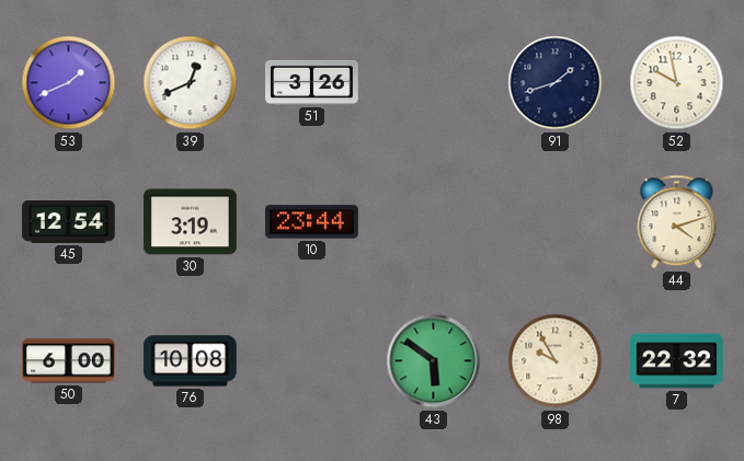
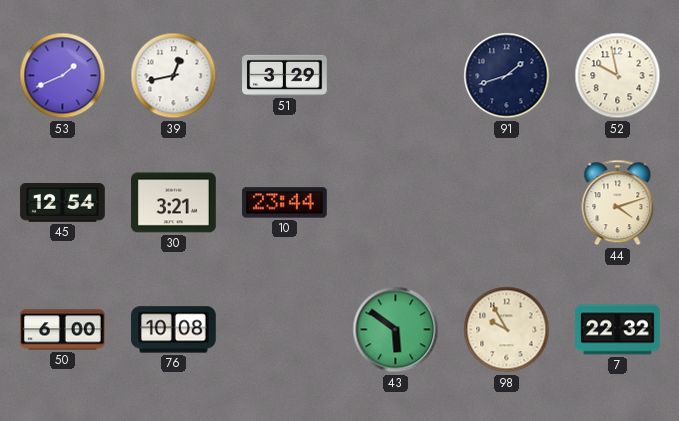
39: 12:41 -> 12:43
51: 3:26 -> 3:29
30: 3:19 -> 3:21
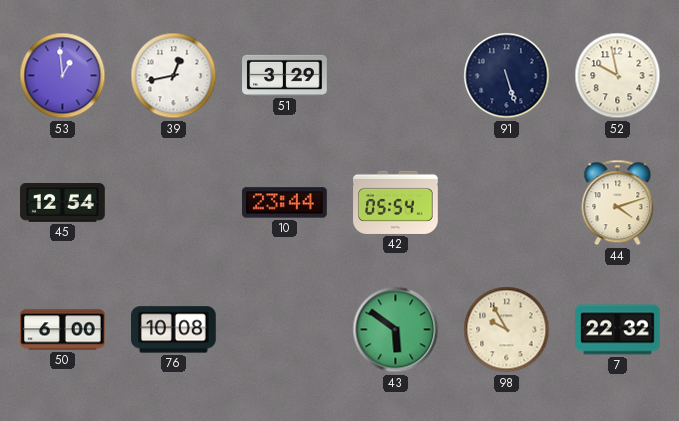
53: 1:41 -> 12:59
91: 1:42 -> 5:27
30: 3:21 -> none
42: none -> 05:54
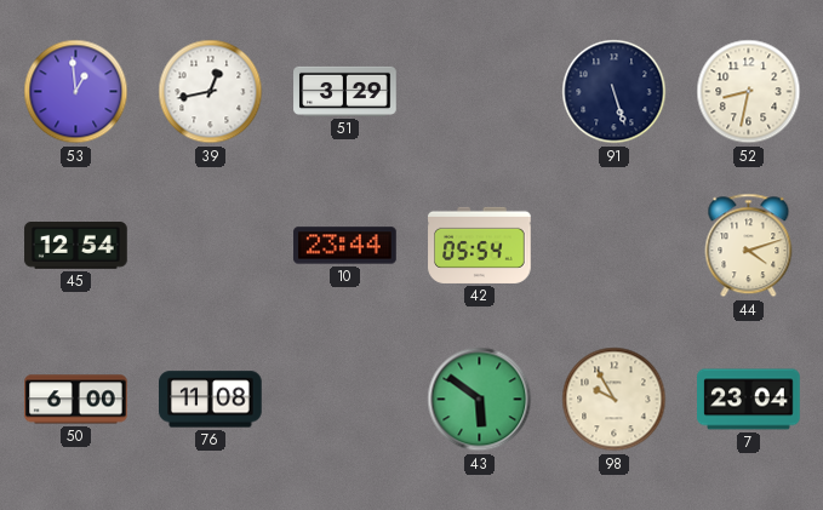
52: 9:58 -> 8:32
76: 10:08 -> 11:08
7: 22:32 -> 23:04
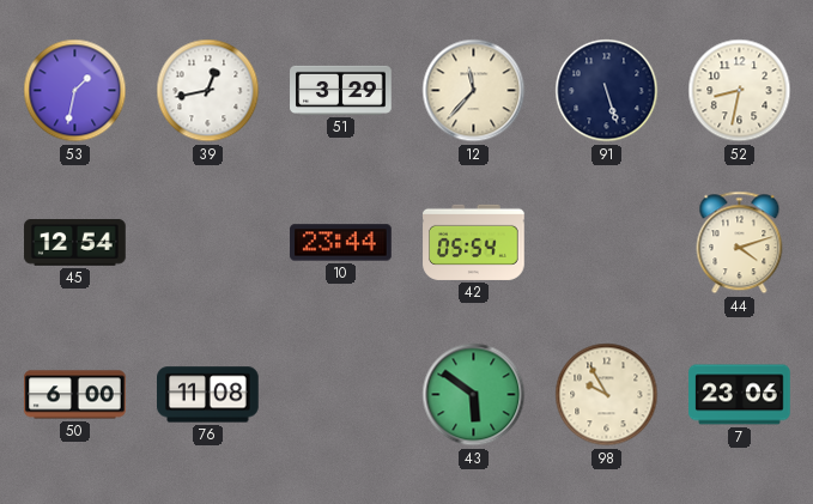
53: 12:59 -> 1:32
12: none -> 11:37
7: 23:04 -> 23:06
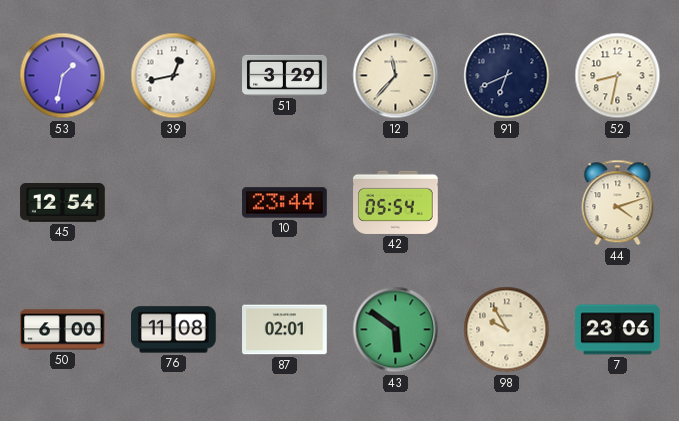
91: 5:27 -> 6:41
87: none -> 02:01
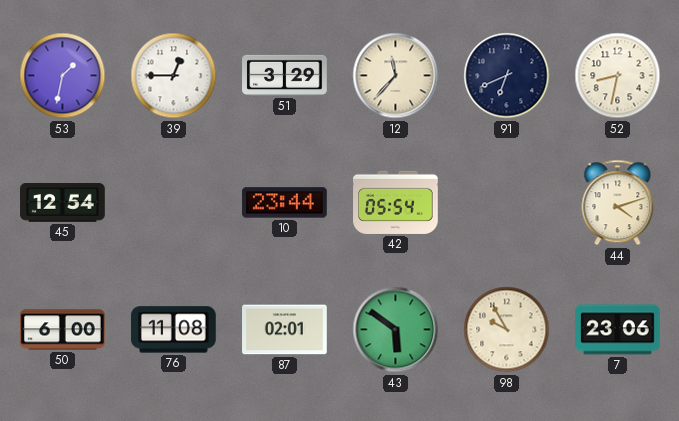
39: 12:43 -> 12:45
